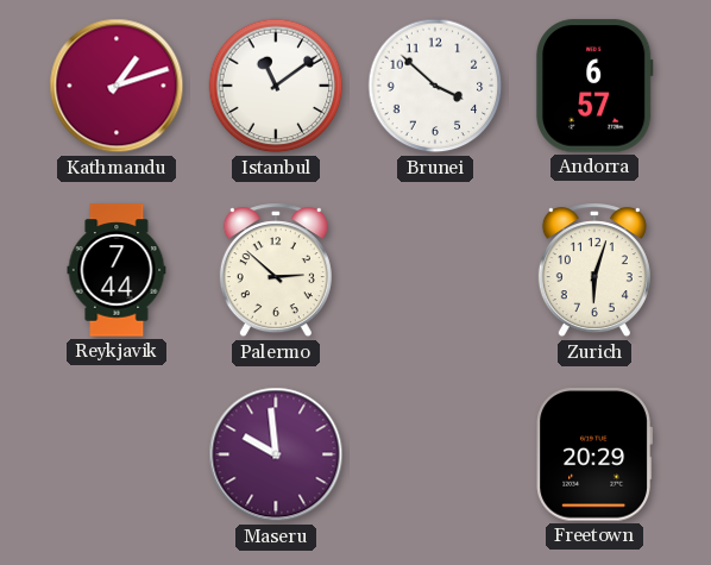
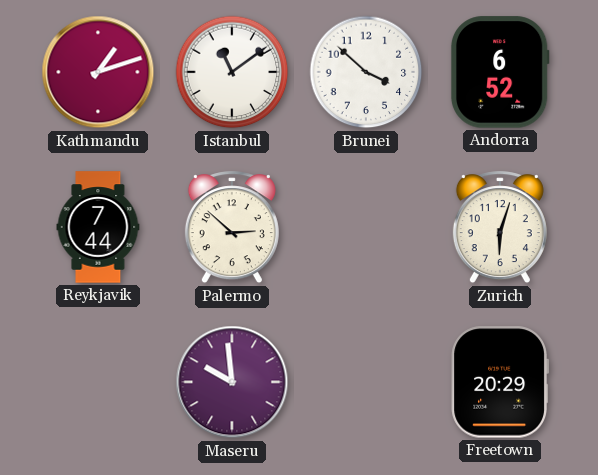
Andorra: 6:57 -> 6:52
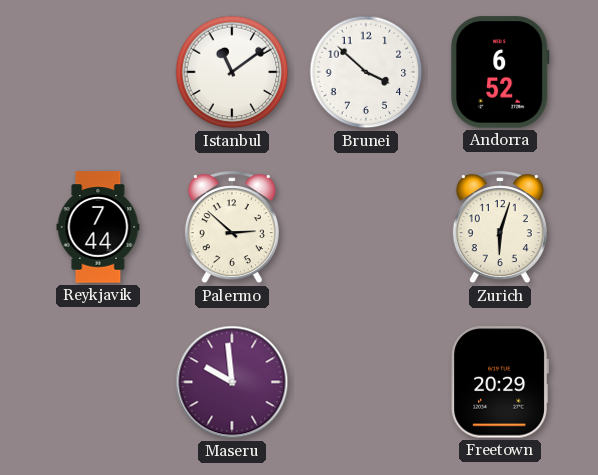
Kathmandu: 1:12 -> none
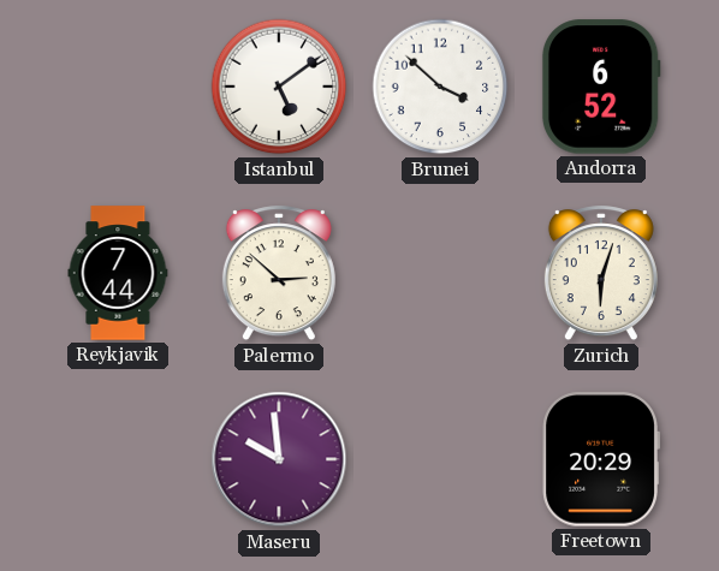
Istanbul: 11:09 -> 5:09
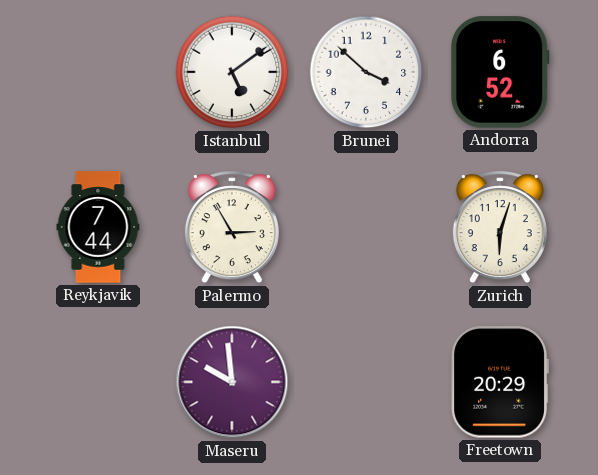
Palermo: 2:52 -> 2:55
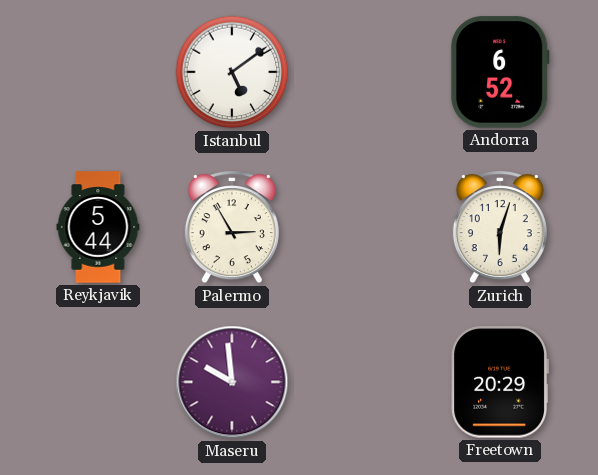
Brunei: 3:52 -> none
Reykjavik: 7:44 -> 5:44
